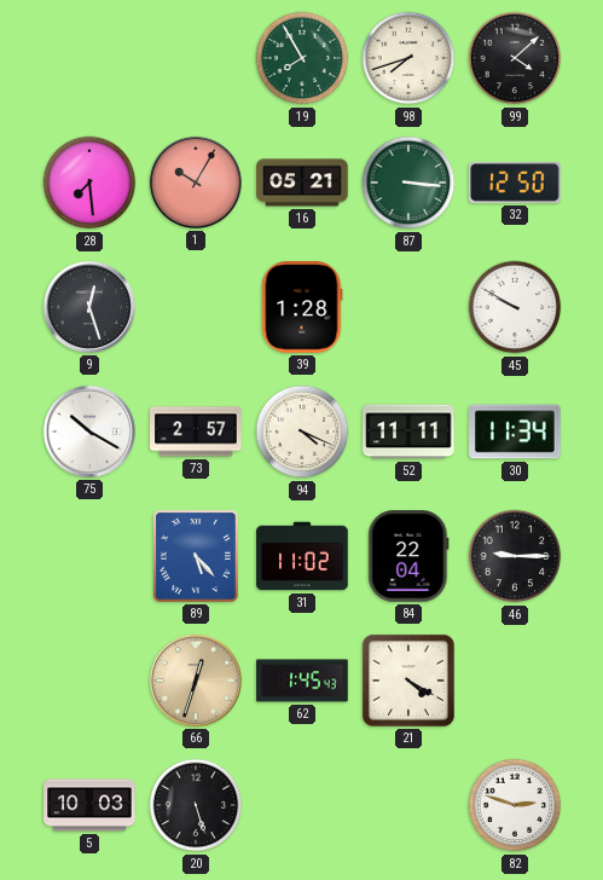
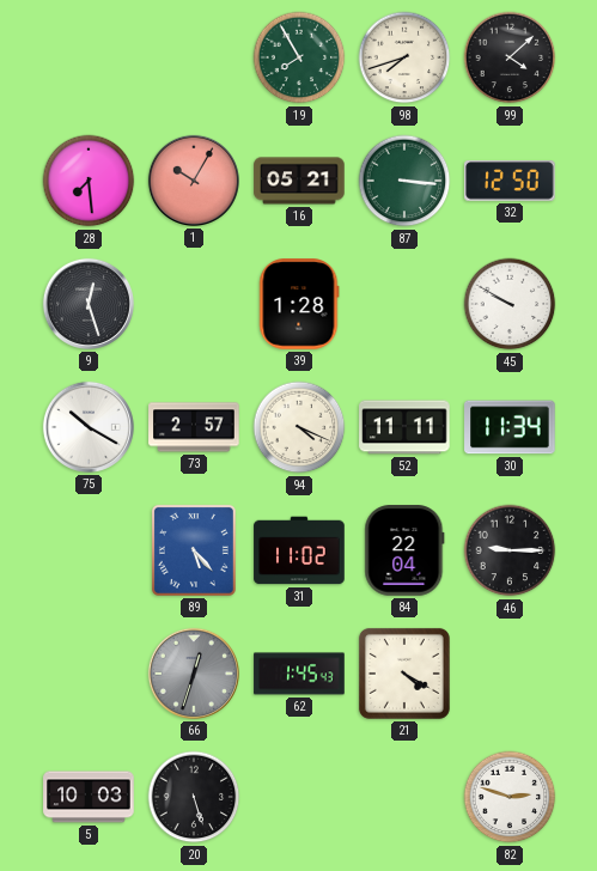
66 dial: champagne -> grey
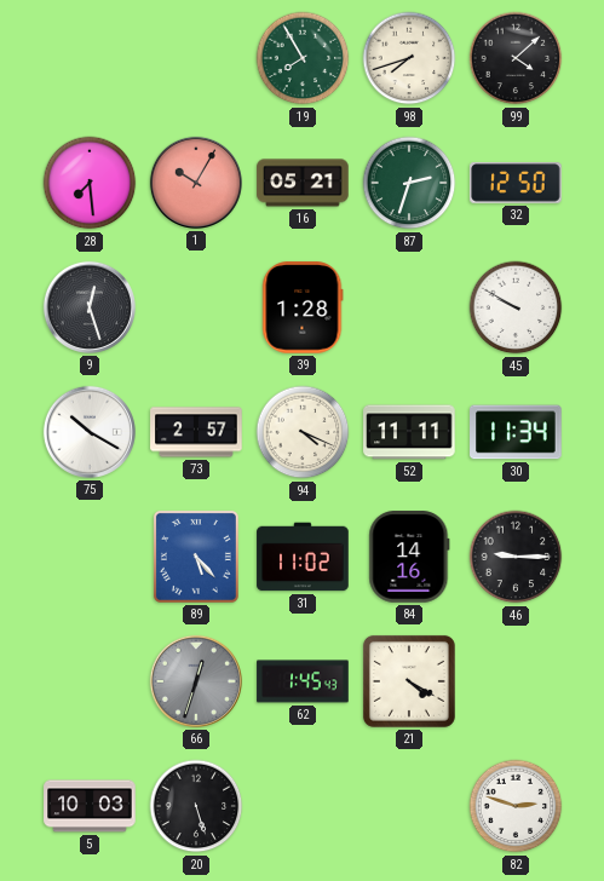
87: 3:16 -> 2:33
84: 22:04 -> 14:16
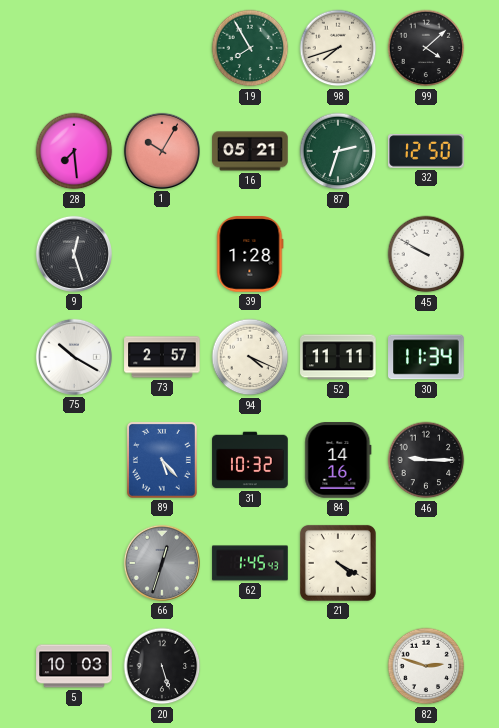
31: 11:02 -> 10:32
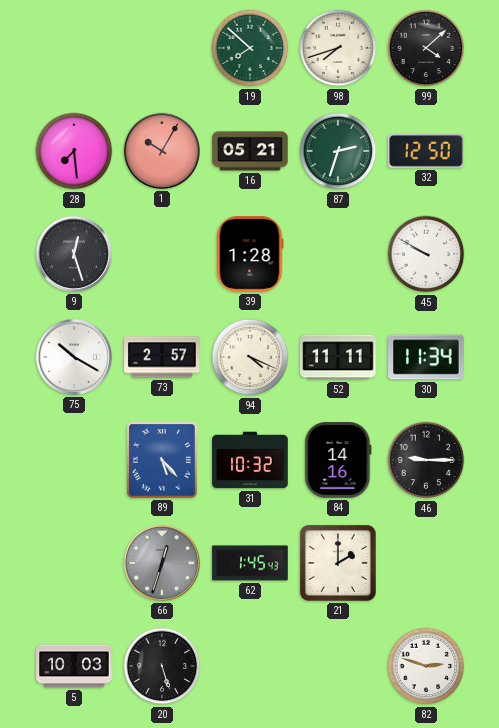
19: 7:55 -> 7:52
21: 4:20 -> 2:00
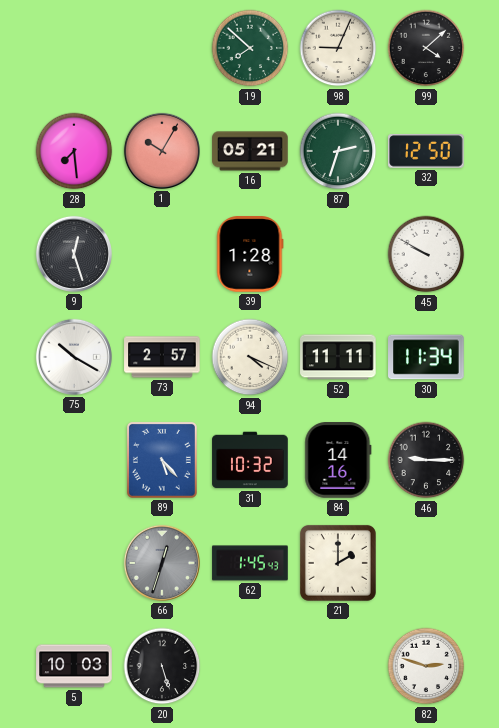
98: 7:42 -> 9:04
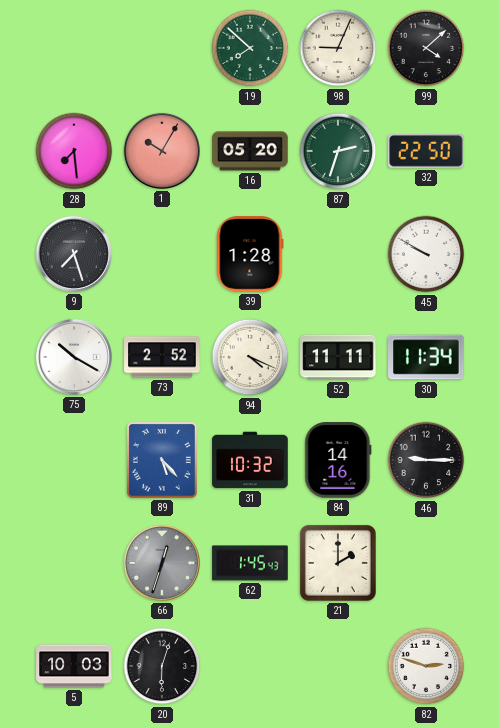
16: 05:21 -> 05:20
32: 12:50 -> 22:50
9: 12:27 -> 7:27
73: 2:57 -> 2:52
20: 5:27 -> 6:03
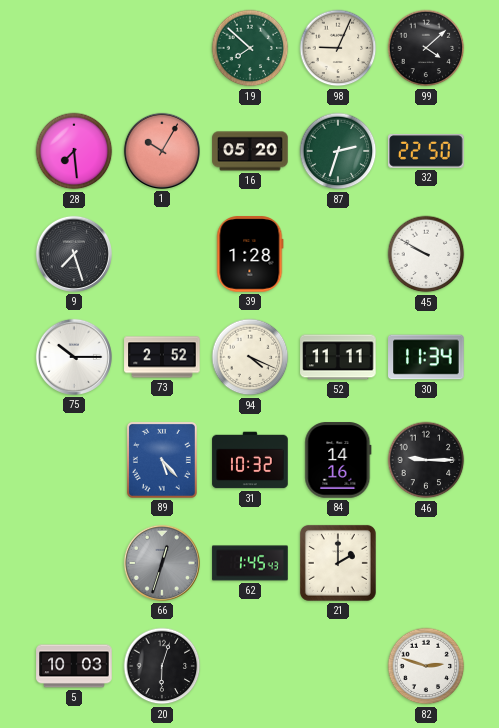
75: 10:20 -> 10:15
